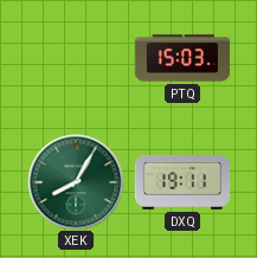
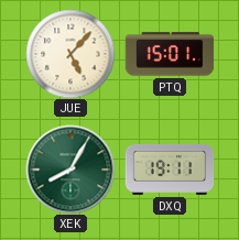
JUE: none -> 5:07
PTQ: 15:03 -> 15:01
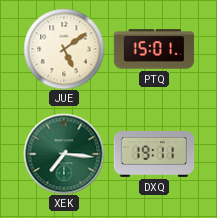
JUE: 5:07 -> 5:09
XEK: 8:05 -> 7:16
